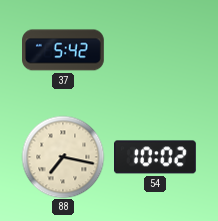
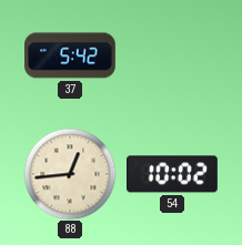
88: 7:17 -> 12:44
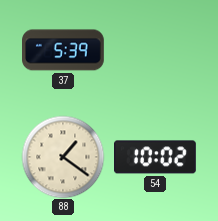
37: 5:42 -> 5:39
88: 12:44 -> 1:21
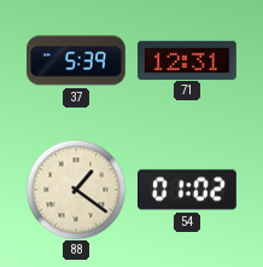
71: none -> 12:31
54: 10:02 -> 01:02
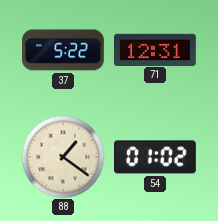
37: 5:39 -> 5:22
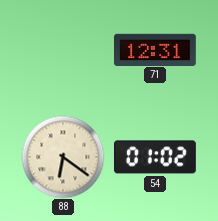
37: 5:22 -> none
88: 1:21 -> 6:21
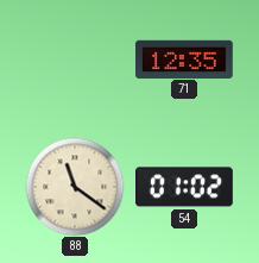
71: 12:31 -> 12:35
88: 6:21 -> 11:21
